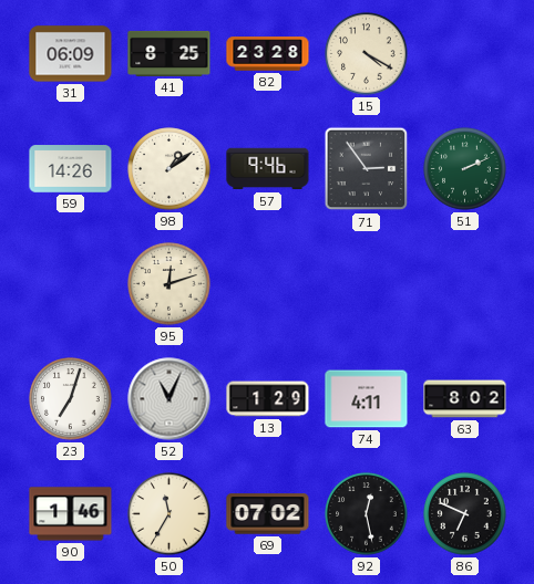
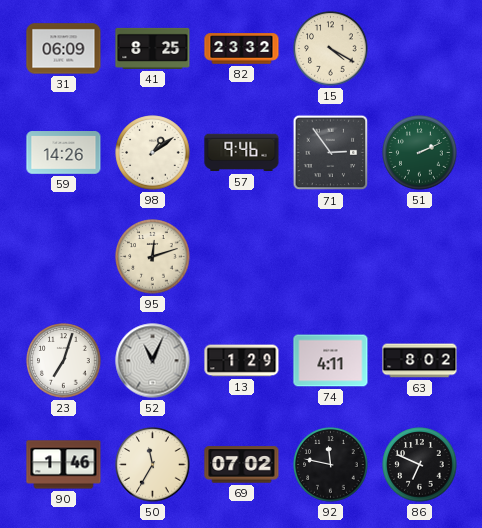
82: 23:28 -> 23:32
92: 12:28 -> 11:47
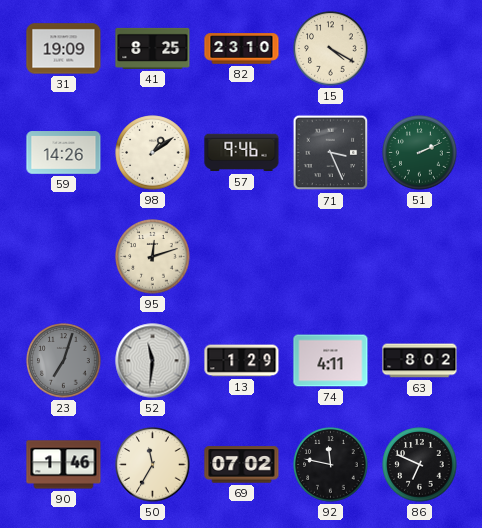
31: 06:09 -> 19:09
82: 23:32 -> 23:10
71: 2:54 -> 3:26
23 dial: white -> grey
52: 11:04 -> 11:31
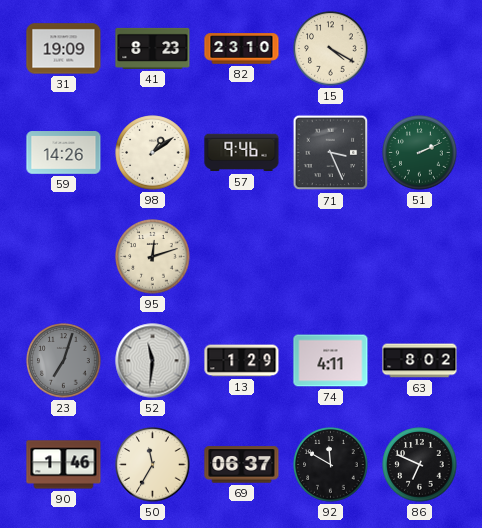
41: 8:25 -> 8:23
69: 07:02 -> 06:37
92: 11:47 -> 11:50
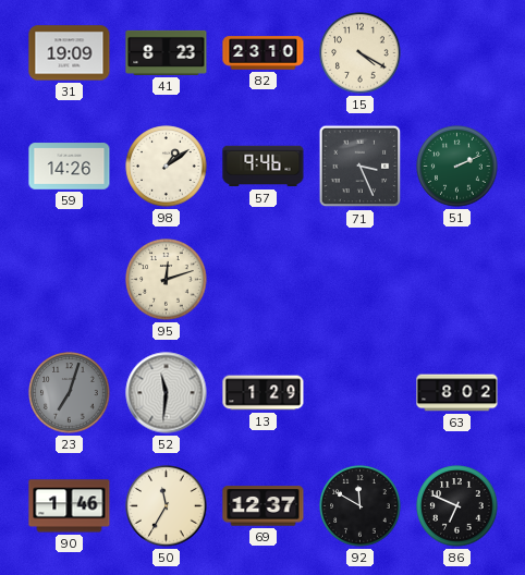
74: 4:11 -> none
69: 06:37 -> 12:37
